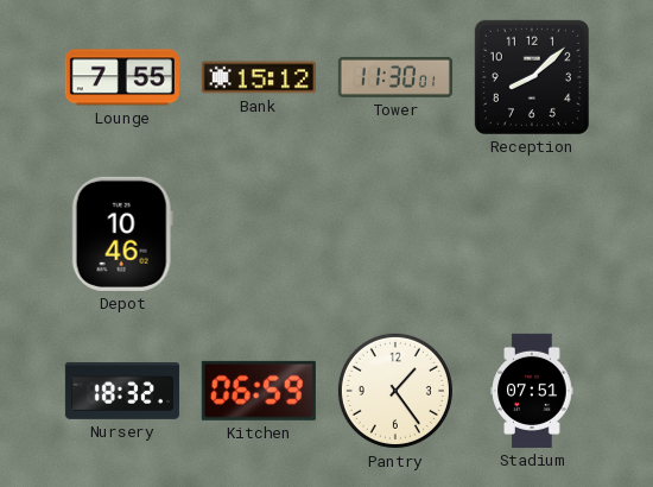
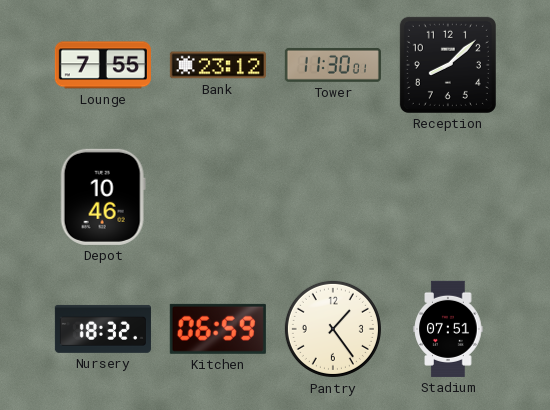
Bank: 15:12 -> 23:12
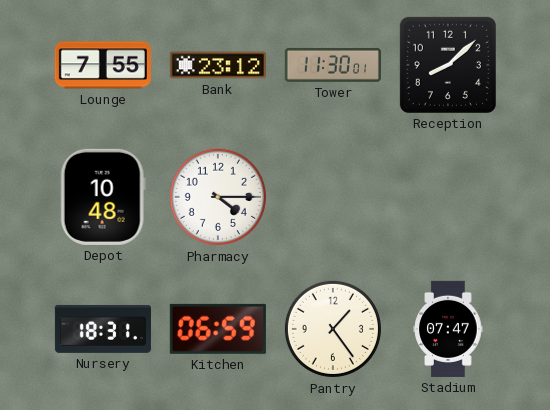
Depot: 10:46 -> 10:48
Pharmacy: none -> 4:15
Nursery: 18:32 -> 18:31
Stadium: 07:51 -> 07:47
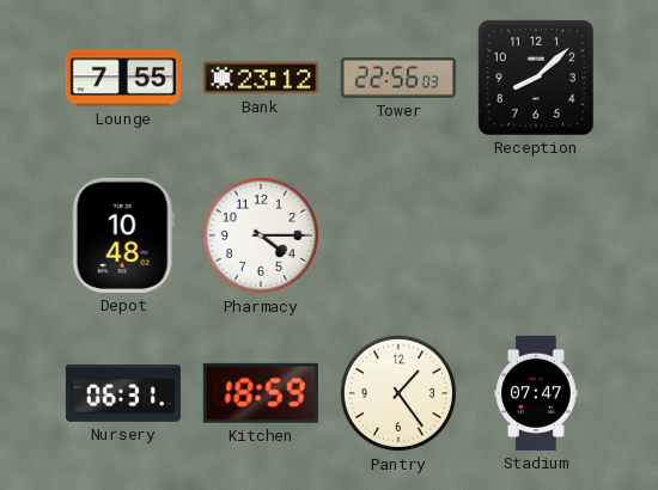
Tower: 11:30 -> 22:56
Nursery: 18:31 -> 06:31
Kitchen: 06:59 -> 18:59
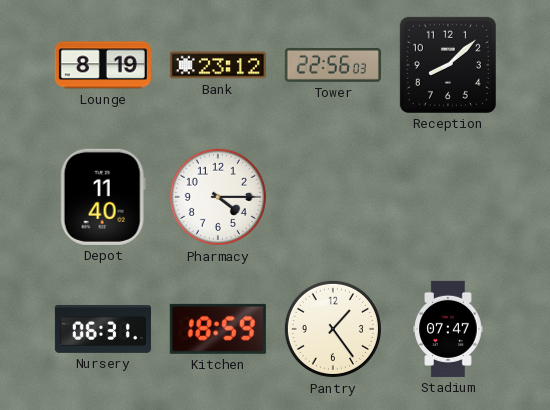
Lounge: 7:55 -> 8:19
Depot: 10:48 -> 11:40
